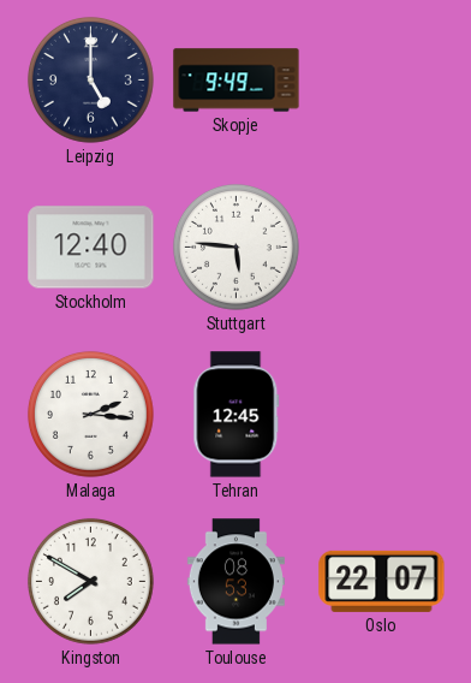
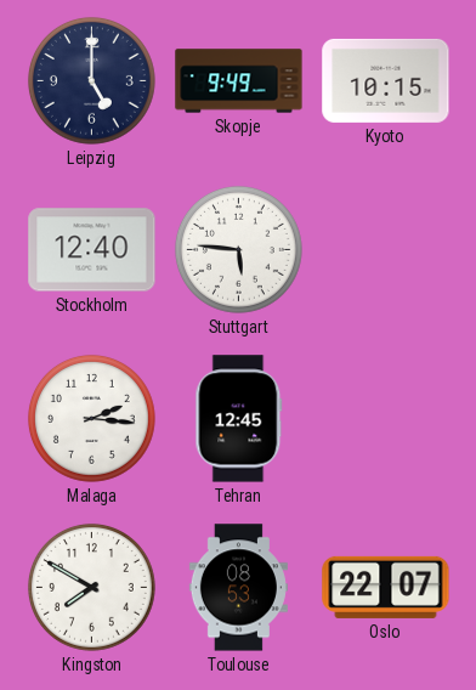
Kyoto: none -> 10:15
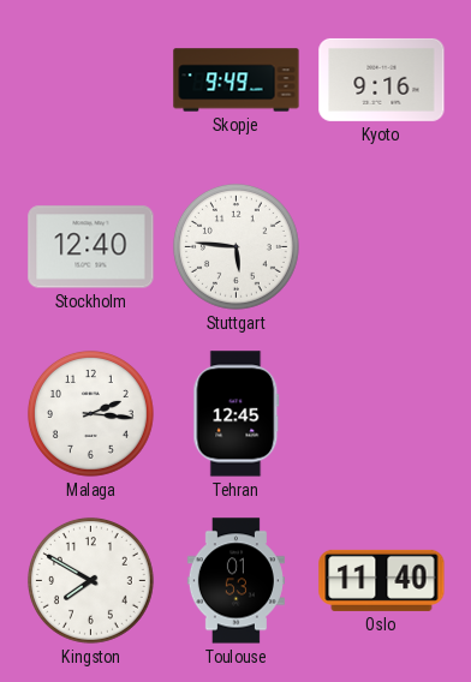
Leipzig: 5:00 -> none
Kyoto: 10:15 -> 9:16
Toulouse: 08:53 -> 01:53
Oslo: 22:07 -> 11:40
